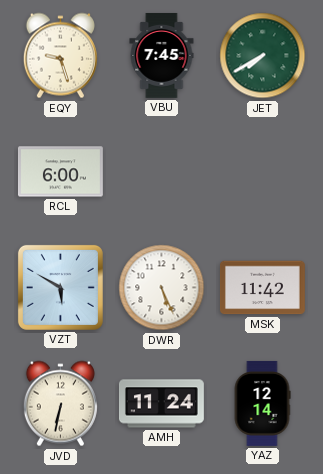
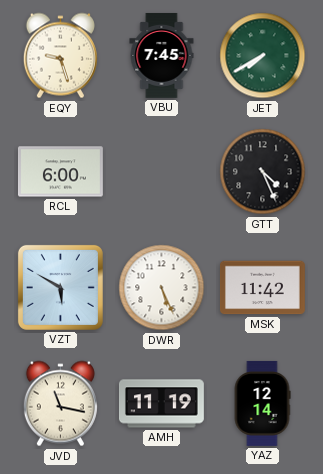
GTT: none -> 4:26
JVD: 6:32 -> 11:17
AMH: 11:24 -> 11:19
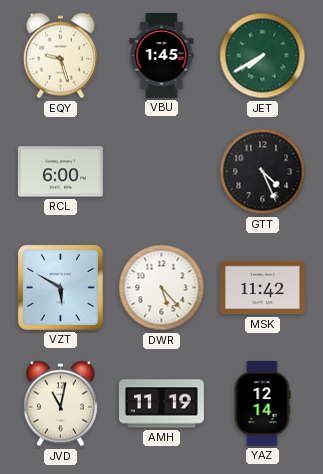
VBU: 7:45 -> 1:45
DWR: 5:26 -> 5:23
JVD: 11:17 -> 11:02
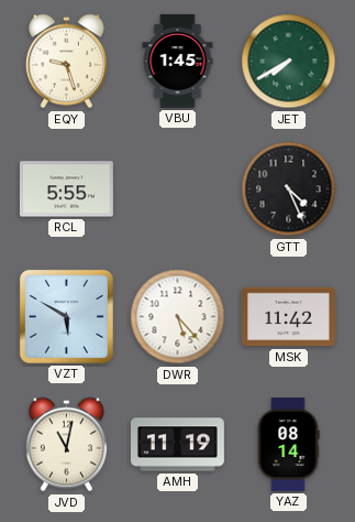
RCL: 6:00 -> 5:55
YAZ: 12:14 -> 08:14
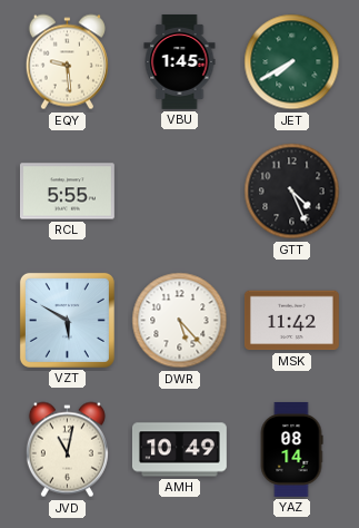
EQY: 9:27 -> 9:29
AMH: 11:19 -> 10:49
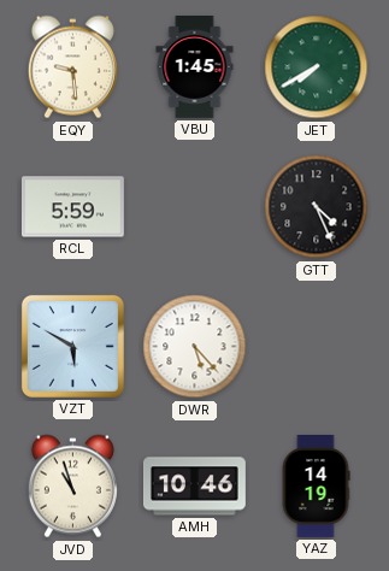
RCL: 5:55 -> 5:59
MSK: 11:42 -> none
JVD: 11:02 -> 10:57
AMH: 10:49 -> 10:46
YAZ: 08:14 -> 14:19
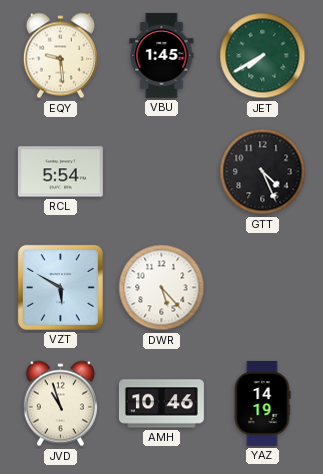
RCL: 5:59 -> 5:54
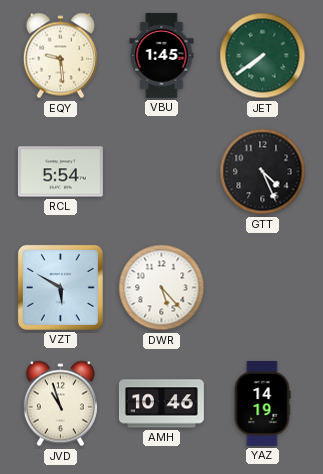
JET: 7:40 -> 7:39
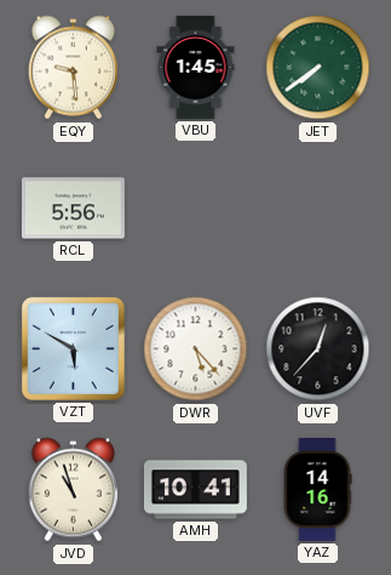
RCL: 5:54 -> 5:56
GTT: 4:26 -> none
UVF: none -> 12:37
AMH: 10:46 -> 10:41
YAZ: 14:19 -> 14:16
